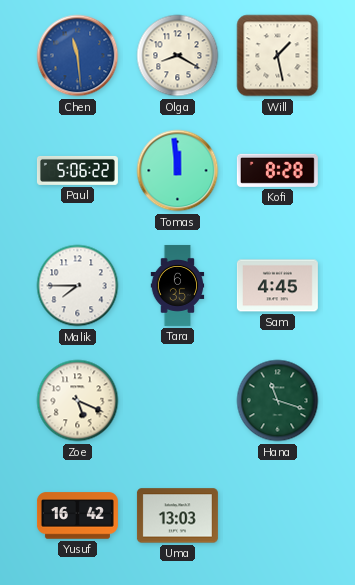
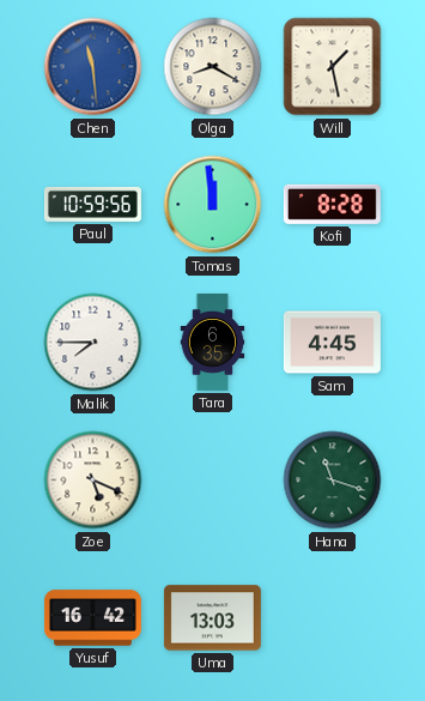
Paul: 5:06 -> 10:59
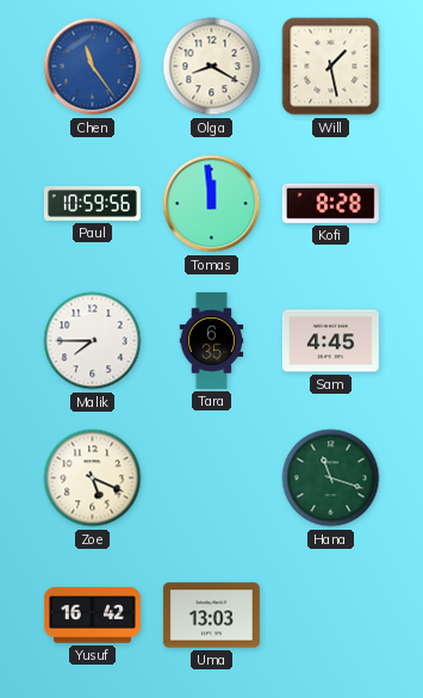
Chen: 11:29 -> 11:24
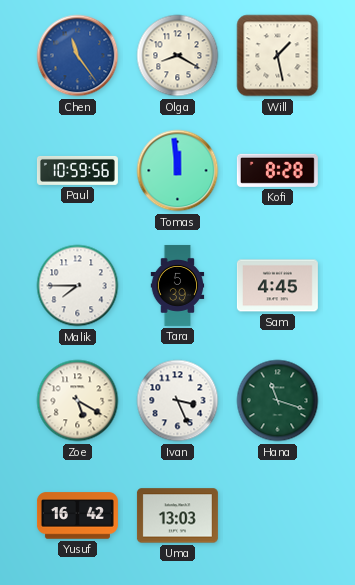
Tara: 6:35 -> 5:39
Zoe: 5:19 -> 5:20
Ivan: none -> 3:26
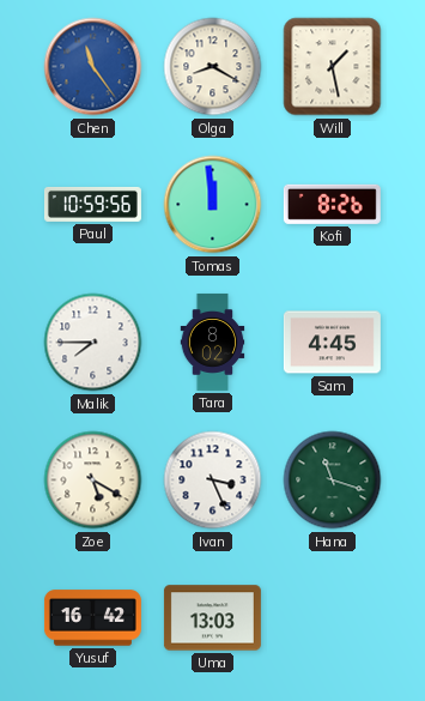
Kofi: 8:28 -> 8:26
Tara: 5:39 -> 8:02
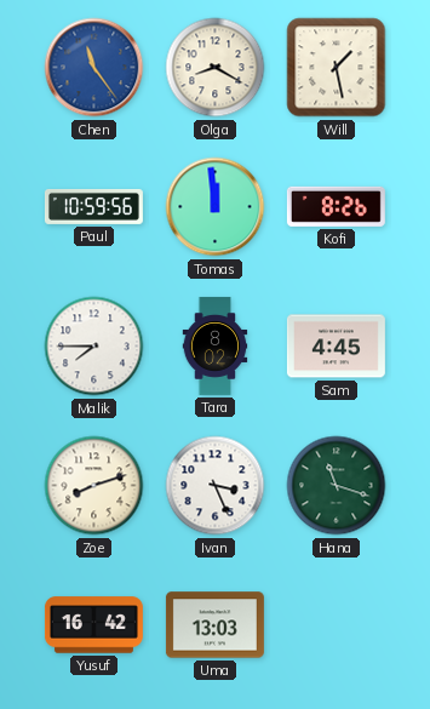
Zoe: 5:20 -> 8:12
